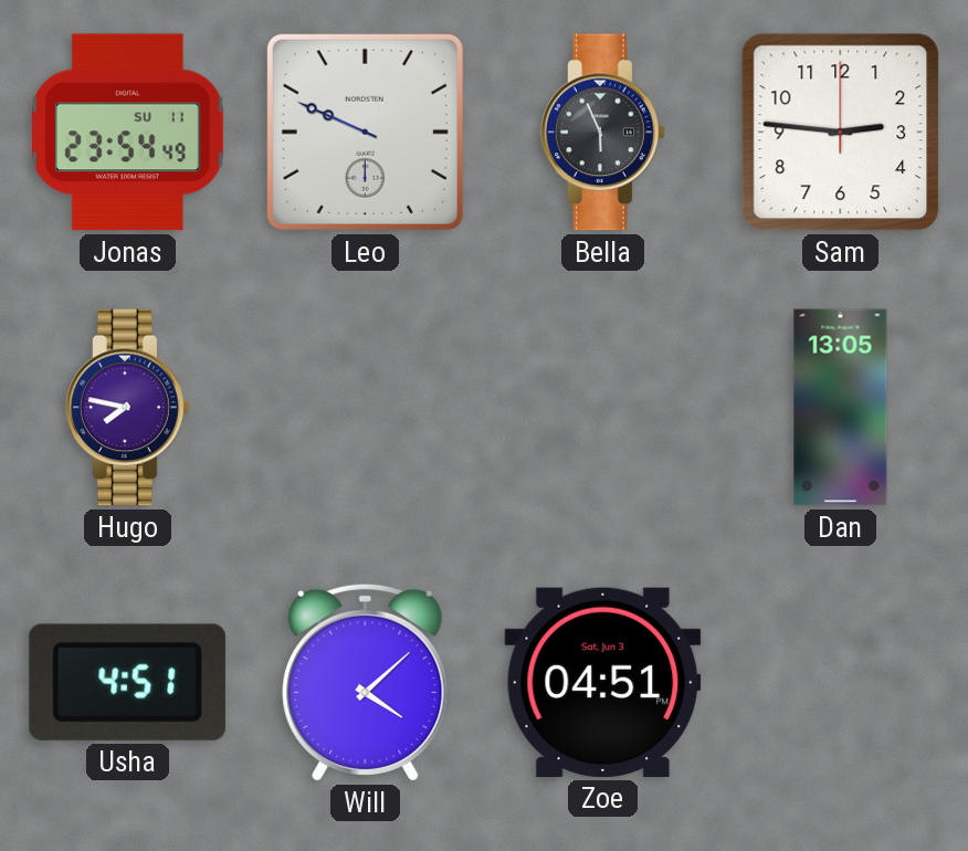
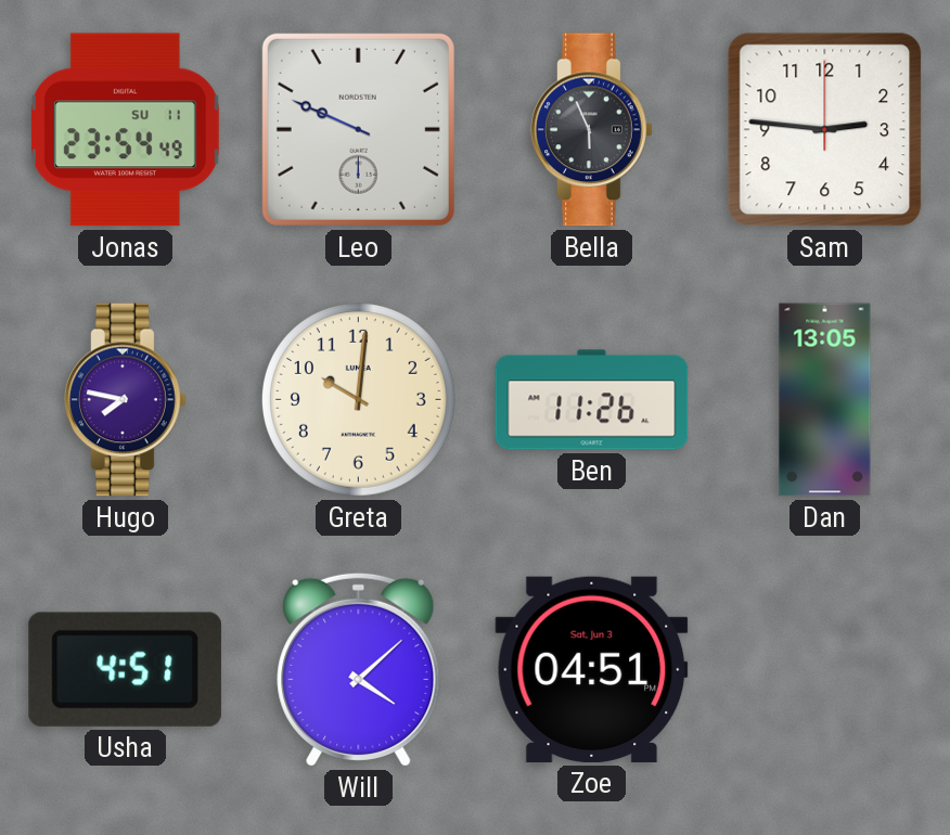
Greta: none -> 10:01
Ben: none -> 11:26
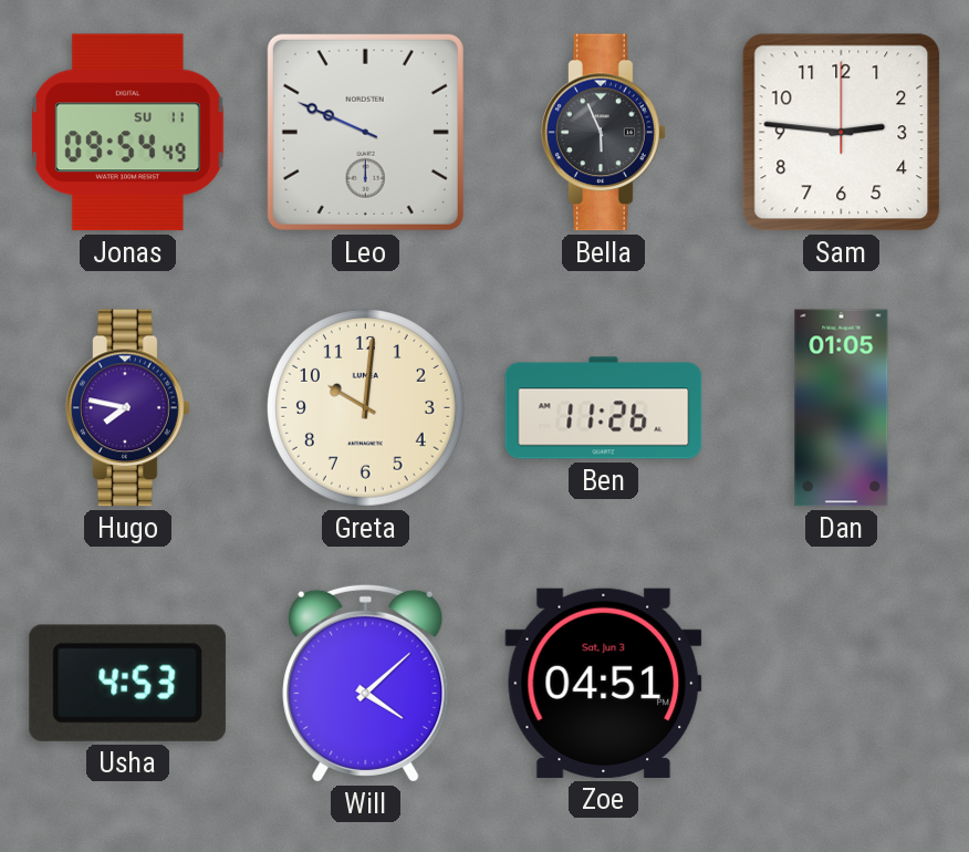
Jonas: 23:54 -> 09:54
Dan: 13:05 -> 01:05
Usha: 4:51 -> 4:53
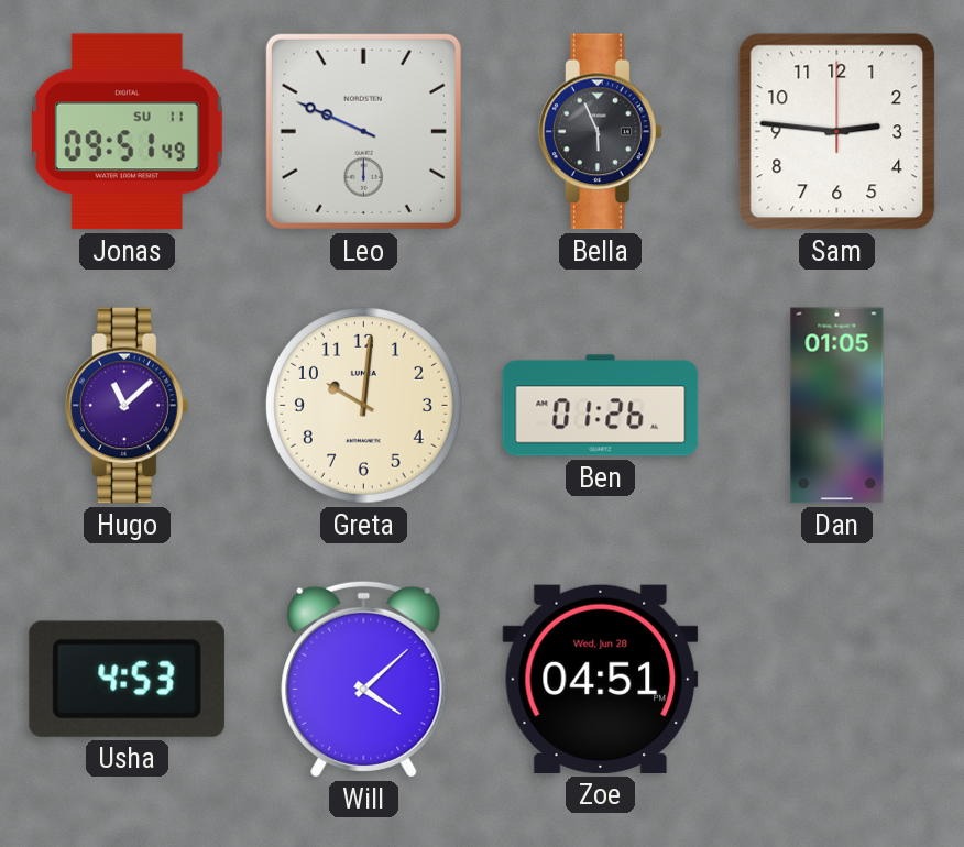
Jonas: 09:54 -> 09:51
Hugo: 7:47 -> 11:08
Ben: 11:26 -> 01:26
Zoe date: Sat, Jun 3 -> Wed, Jun 28
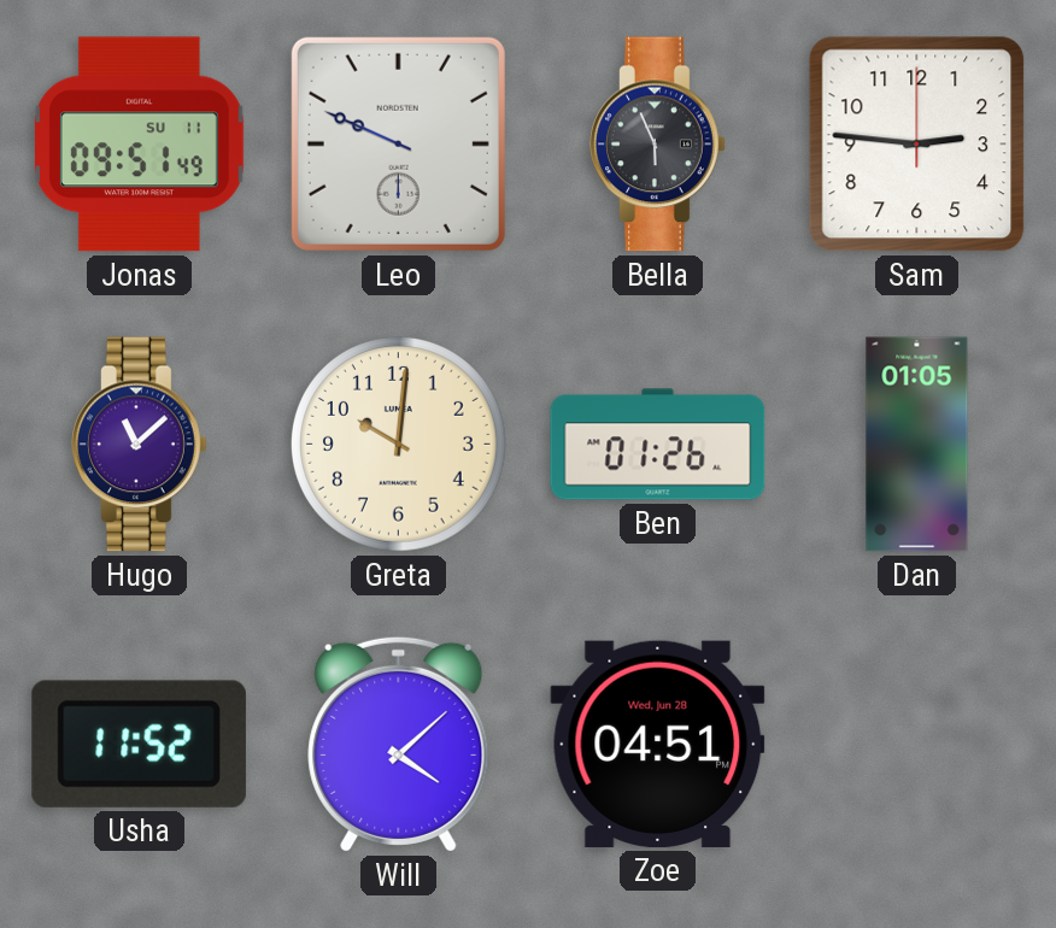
Usha: 4:53 -> 11:52
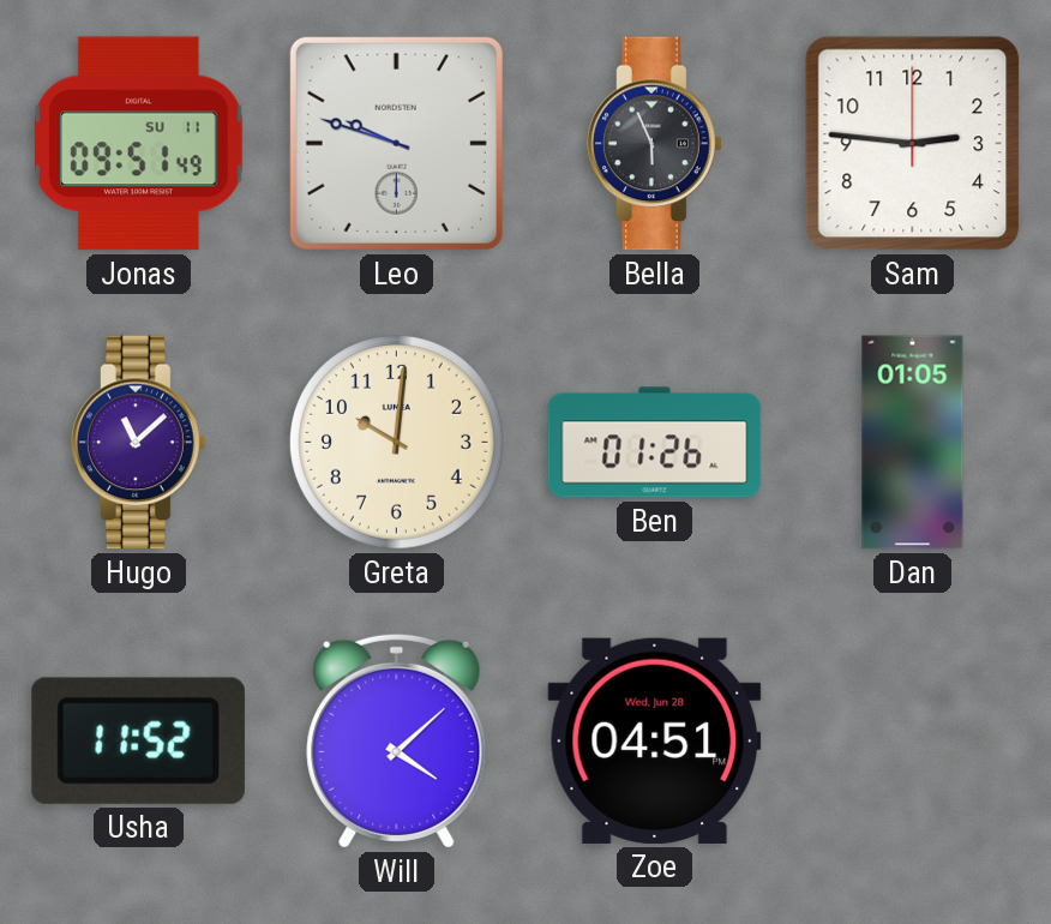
Leo: 9:49 -> 9:48
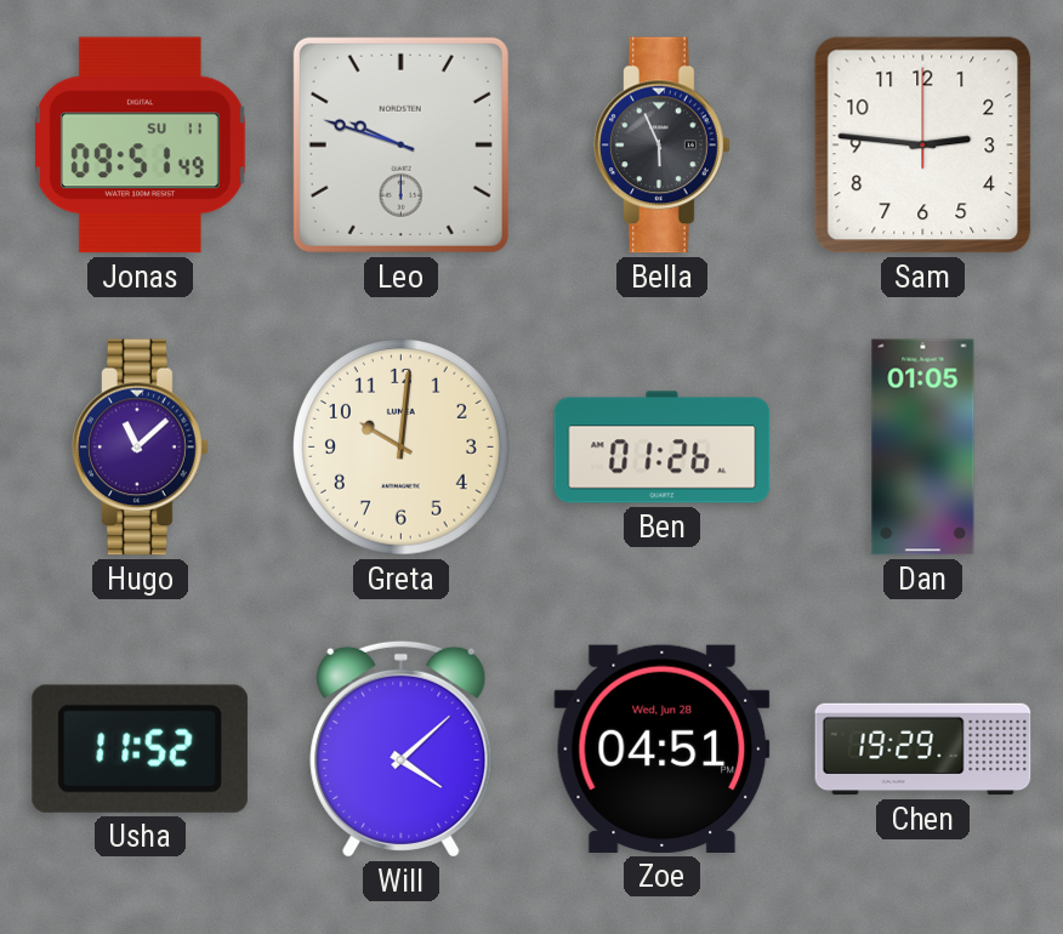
Chen: none -> 19:29
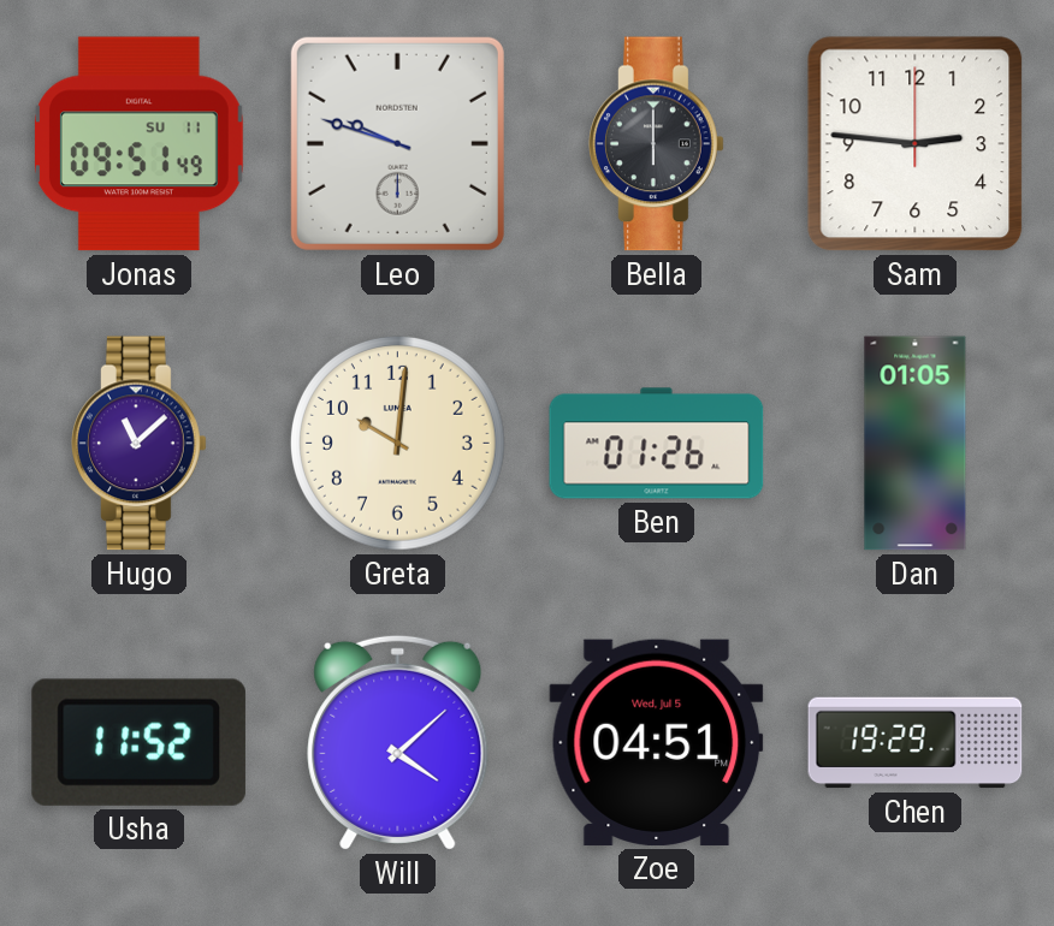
Bella: 5:56 -> 6:00
Zoe date: Wed, Jun 28 -> Wed, Jul 5
